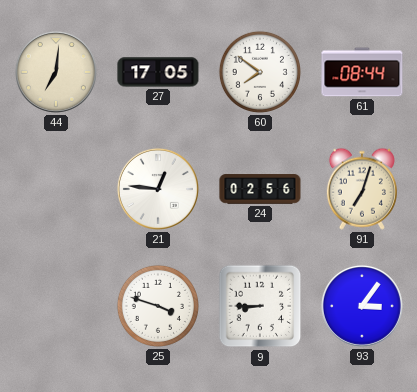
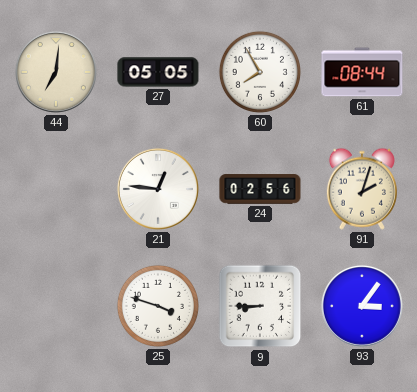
27: 17:05 -> 05:05
60: 7:51 -> 7:55
91: 7:03 -> 2:03
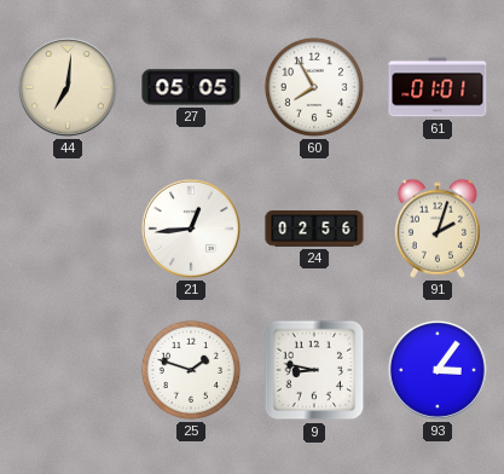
61: 08:44 -> 01:01
21: 12:46 -> 12:44
25: 3:48 -> 1:48
9: 8:45 -> 8:47
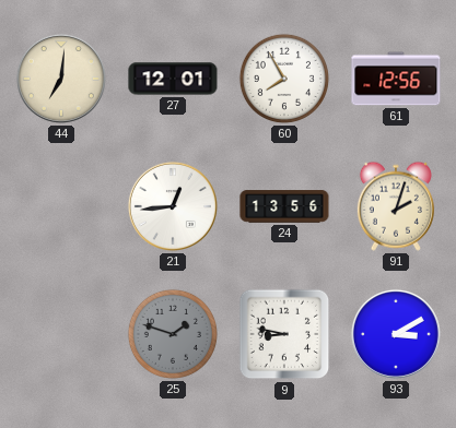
27: 05:05 -> 12:01
61: 01:01 -> 12:56
24: 02:56 -> 13:56
25 dial: white -> grey
93: 3:06 -> 3:10
